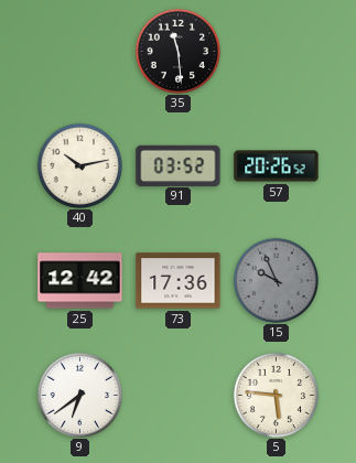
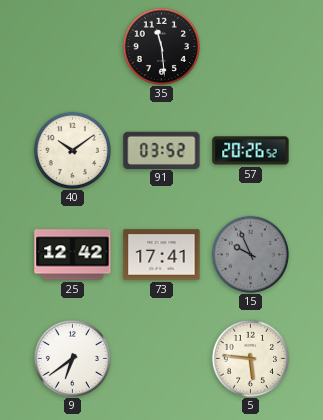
40: 10:13 -> 10:09
73: 17:36 -> 17:41
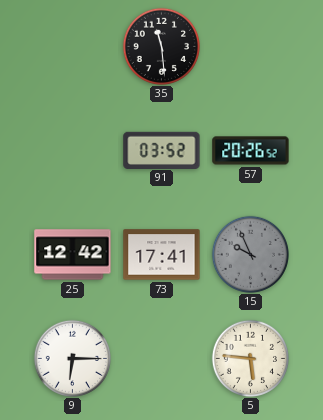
40: 10:09 -> none
9: 6:39 -> 6:15
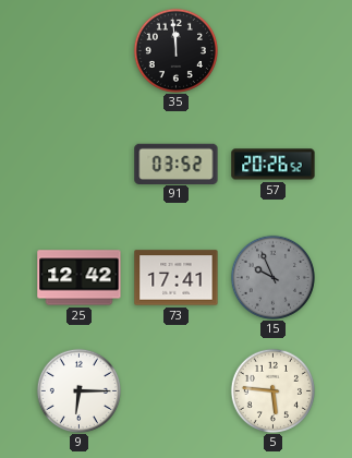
35: 11:29 -> 11:59
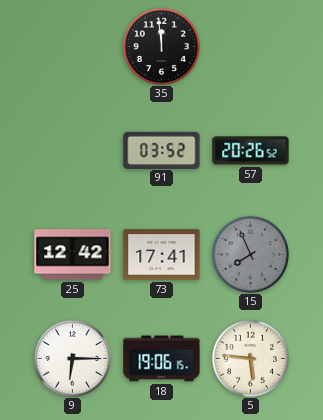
15: 9:56 -> 7:56
18: none -> 19:06
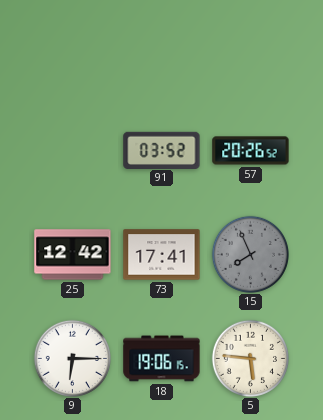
35: 11:59 -> none
